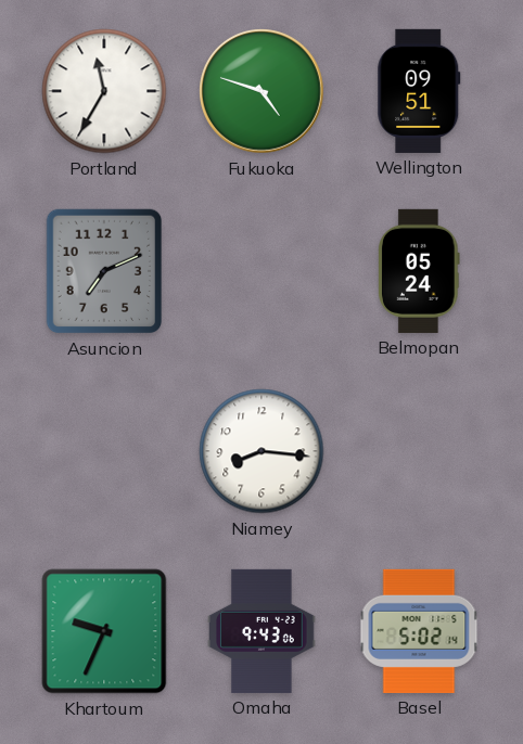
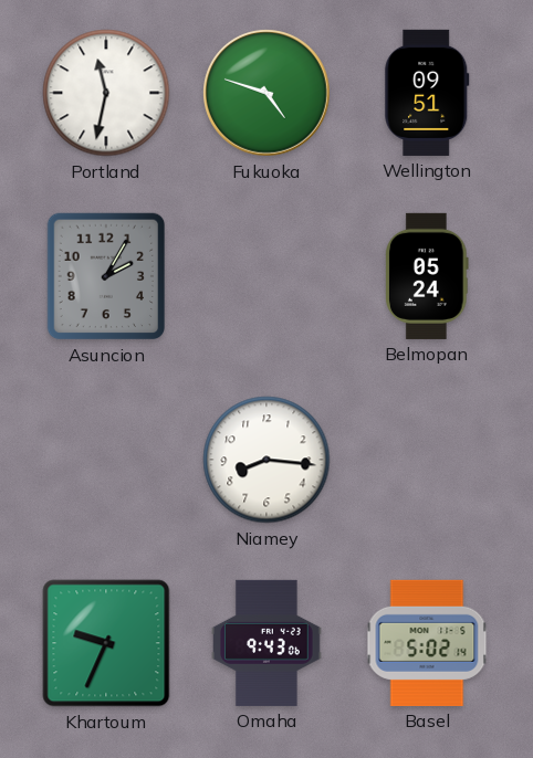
Portland: 11:35 -> 11:32
Asuncion: 7:11 -> 2:05
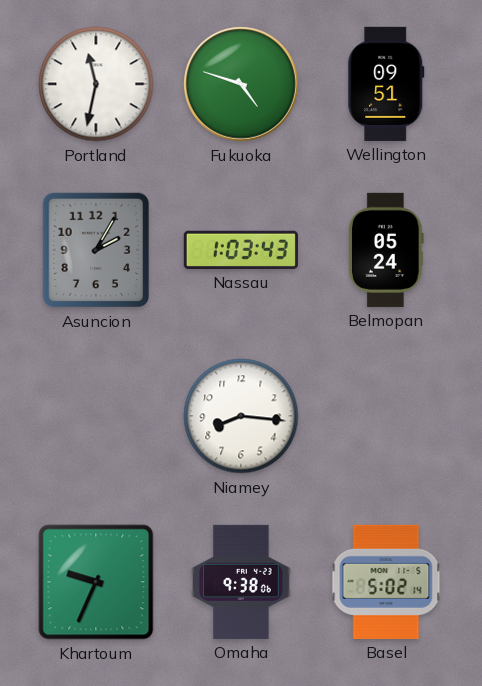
Nassau: none -> 1:03
Omaha: 9:43 -> 9:38
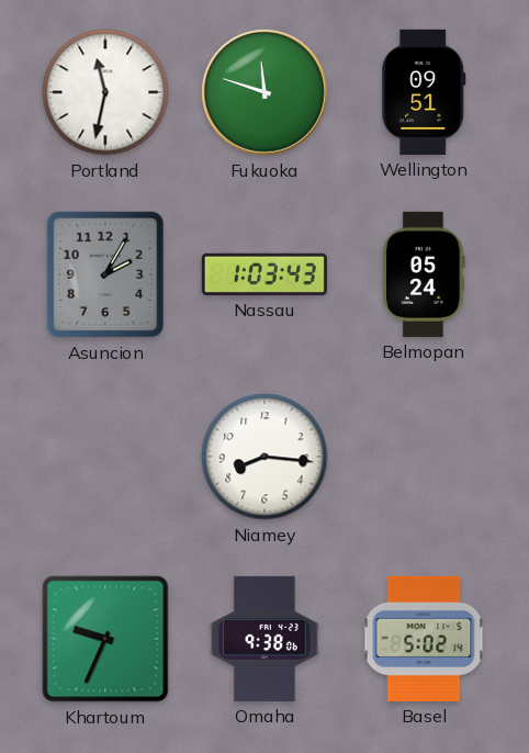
Fukuoka: 4:48 -> 11:48
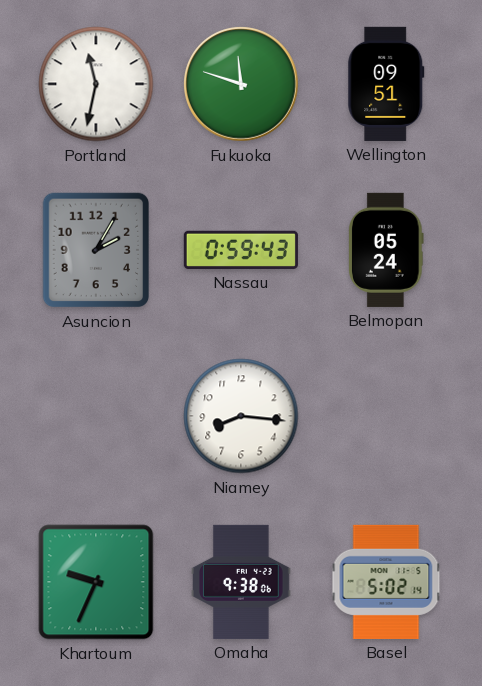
Nassau: 1:03 -> 0:59
